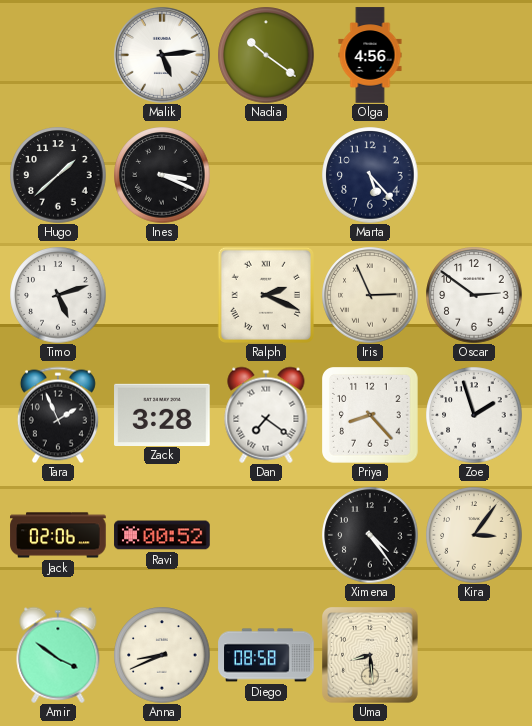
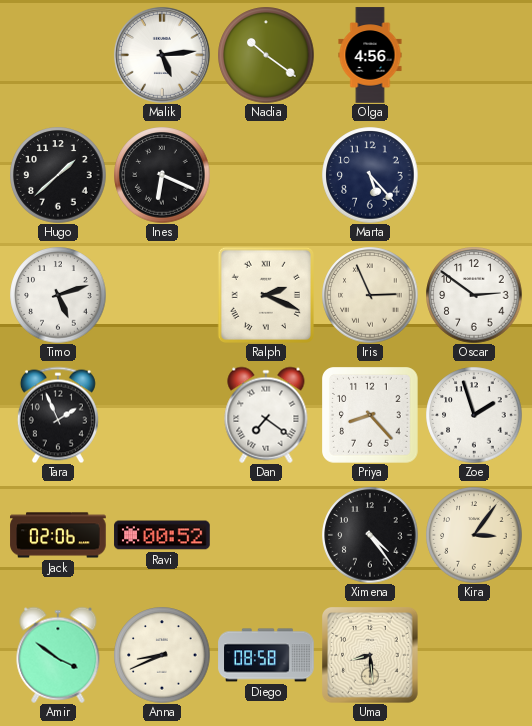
Ines: 3:19 -> 6:19
Zack: 3:28 -> none
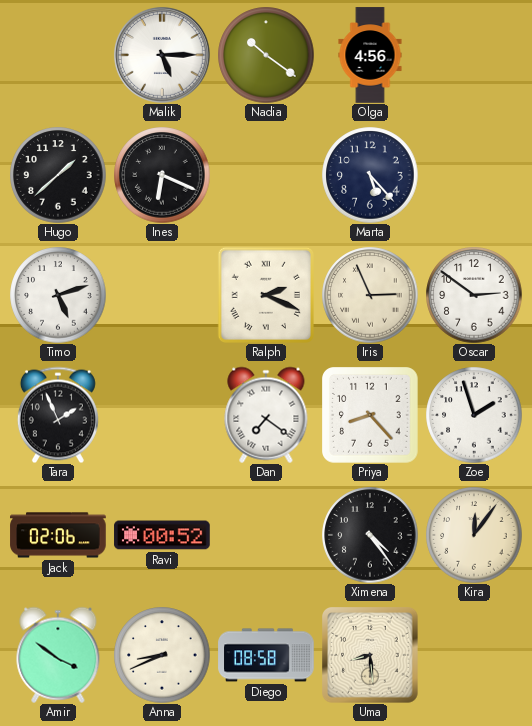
Malik: 5:14 -> 5:15
Kira: 3:06 -> 12:06
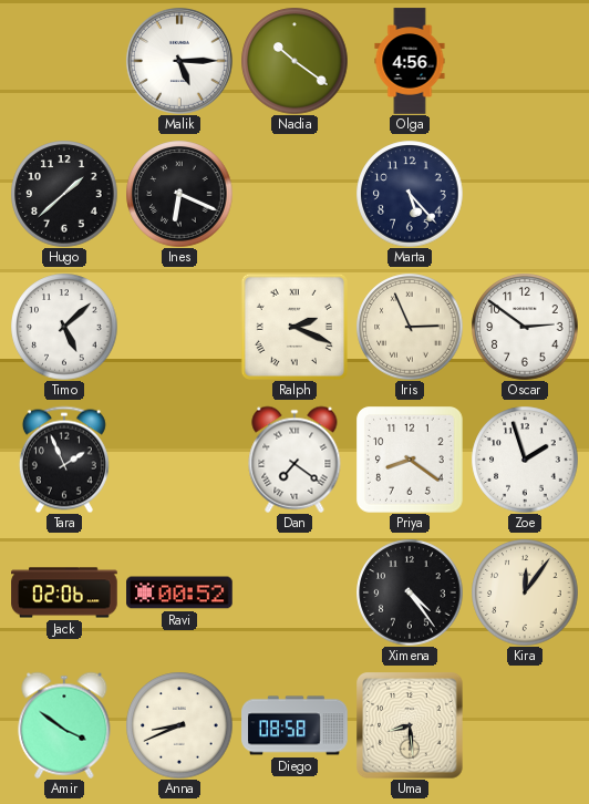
Timo: 5:12 -> 5:08
Priya: 8:23 -> 8:21
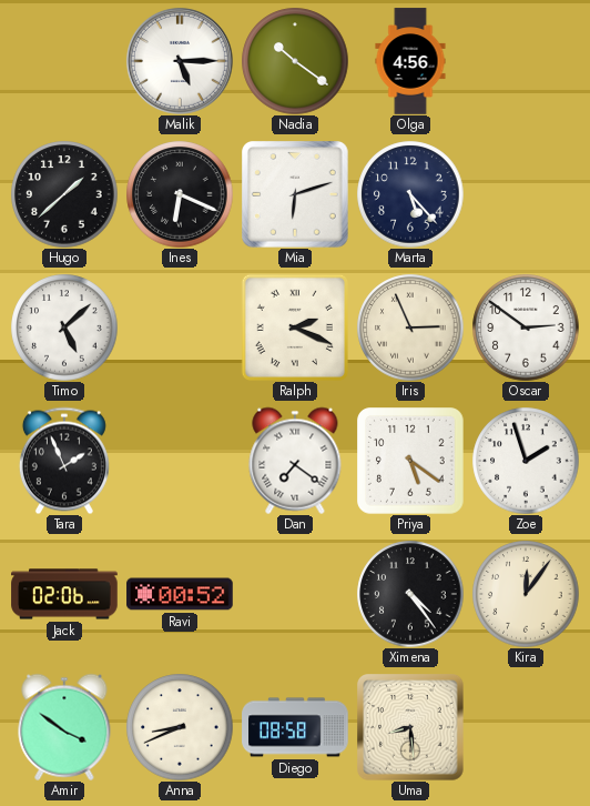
Mia: none -> 6:12
Priya: 8:21 -> 5:21
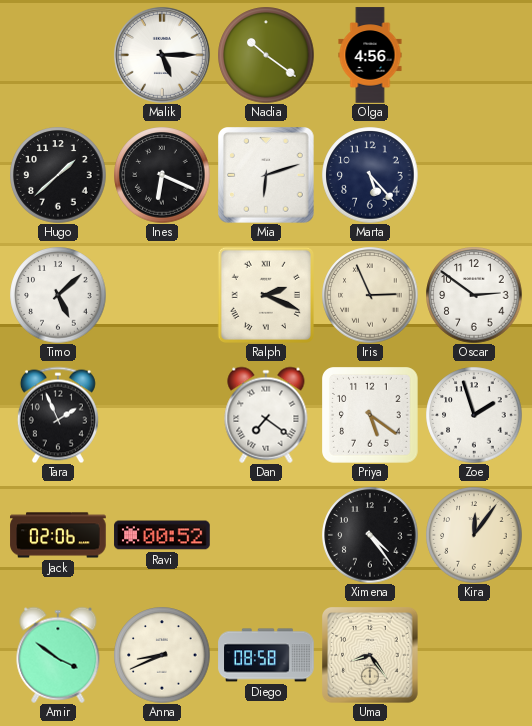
Uma: 8:29 -> 8:24
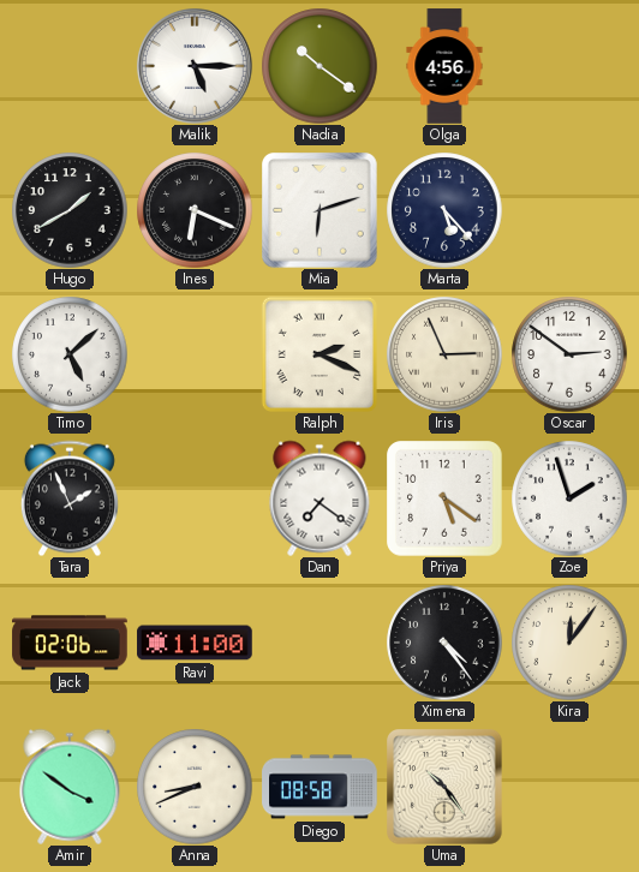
Hugo: 1:38 -> 1:40
Ravi: 00:52 -> 11:00
Uma: 8:24 -> 10:24
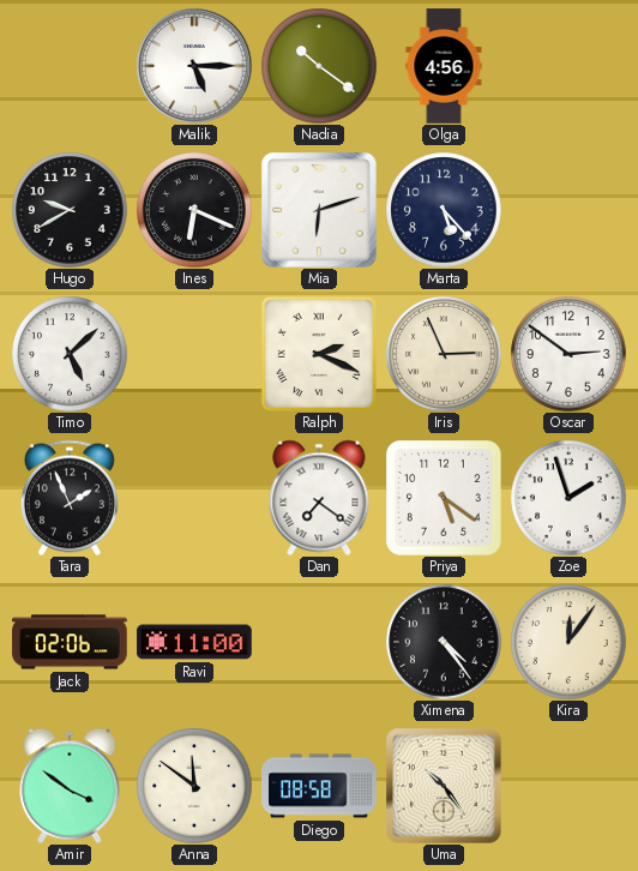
Hugo: 1:40 -> 9:40
Anna: 8:41 -> 11:51
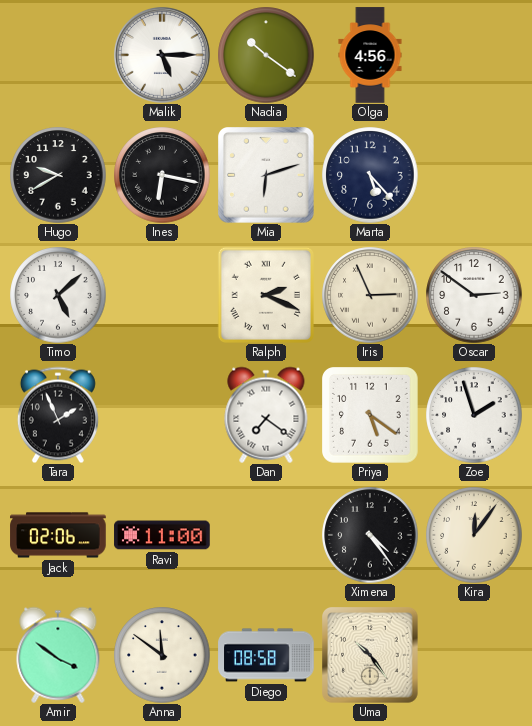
Ines: 6:19 -> 6:17
